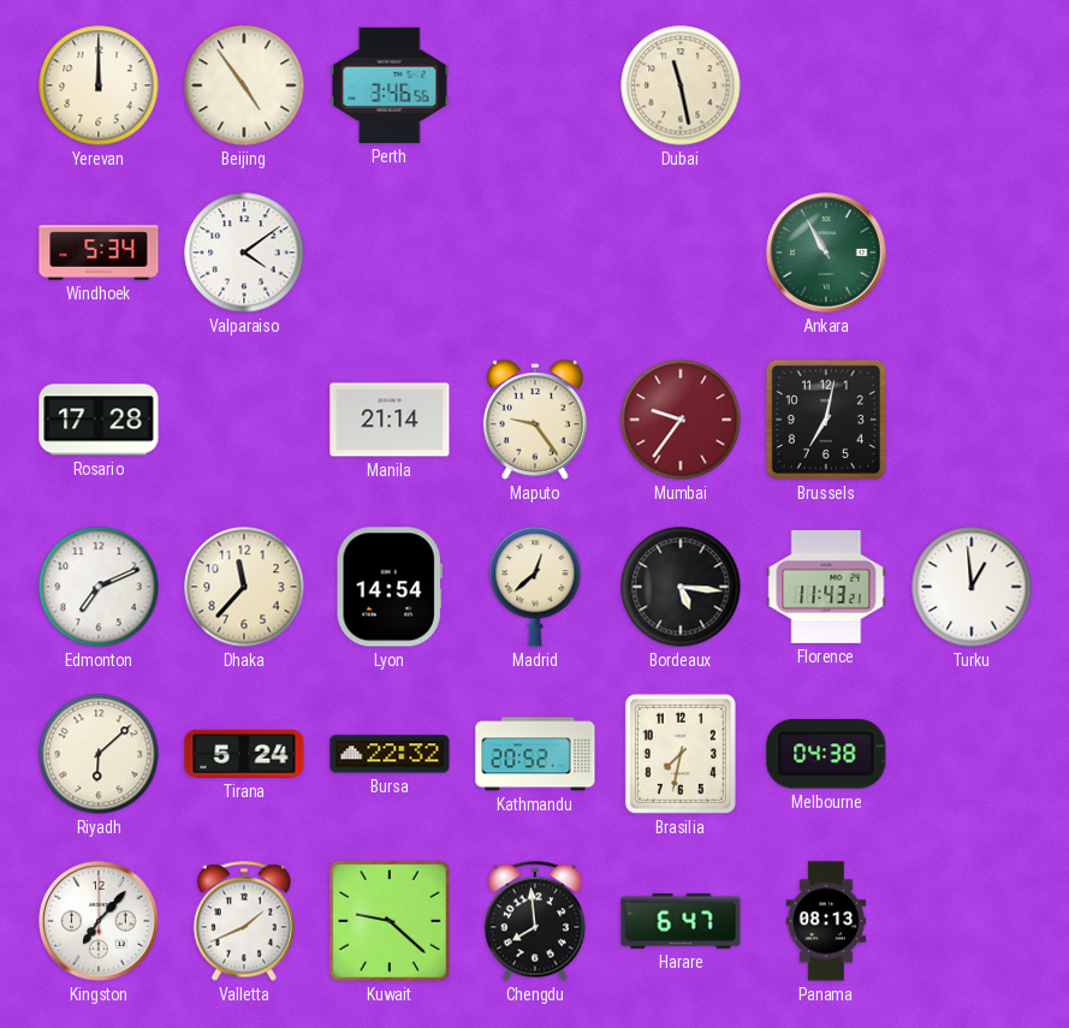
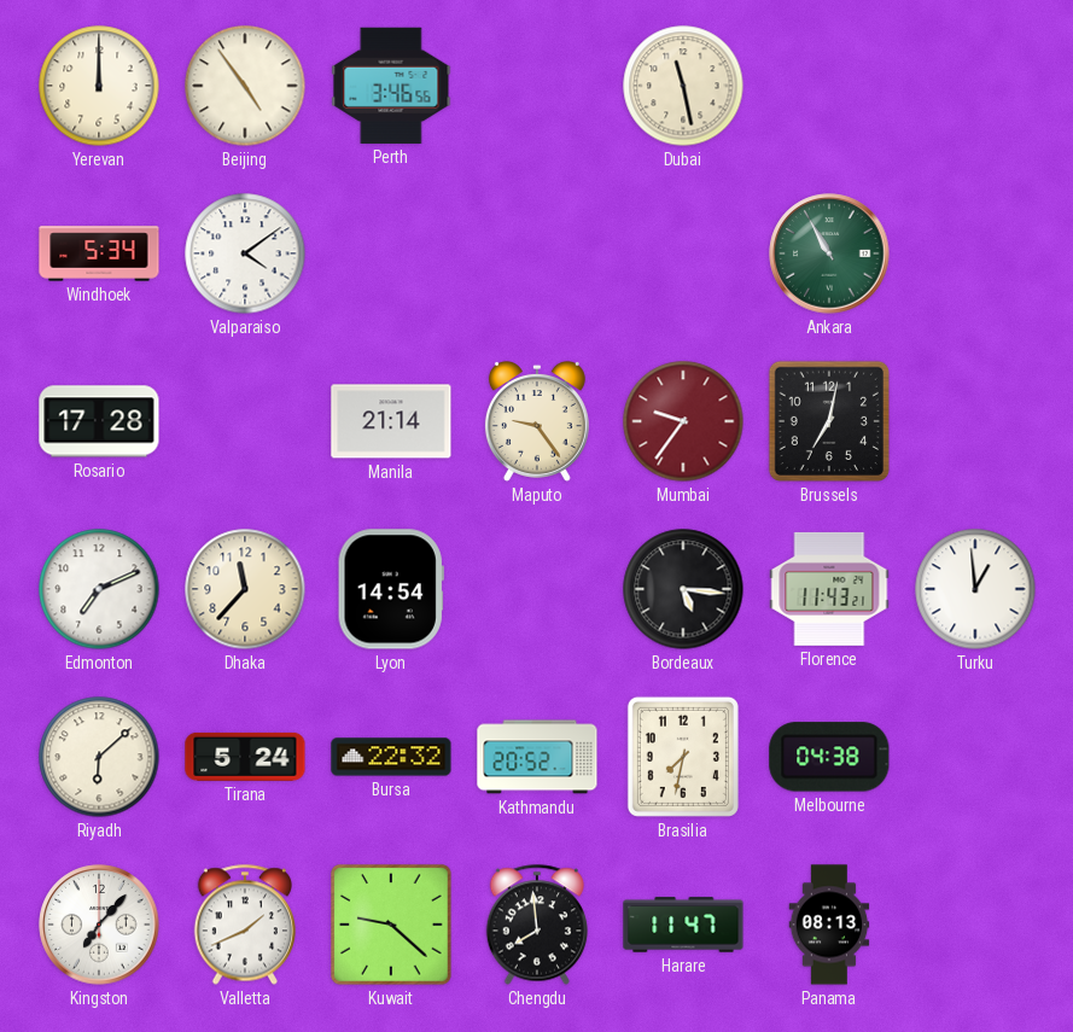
Madrid: 12:38 -> none
Harare: 6:47 -> 11:47
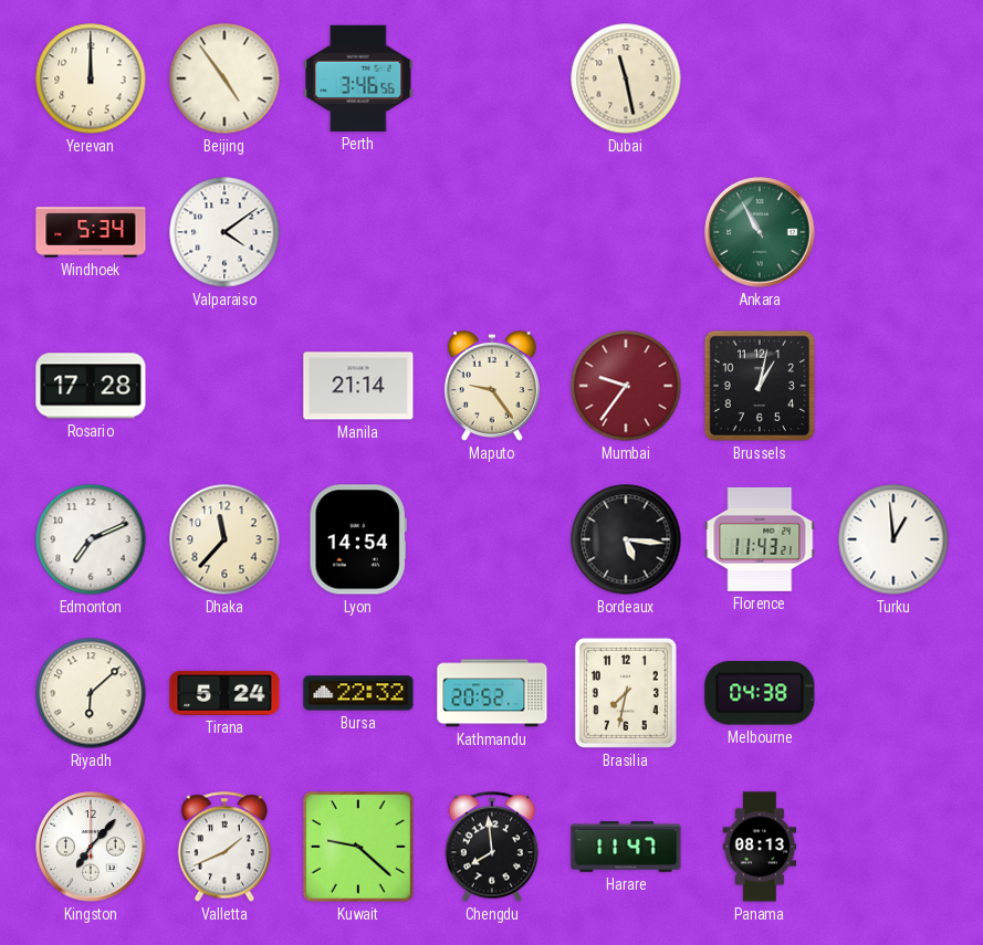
Brussels: 7:02 -> 1:02
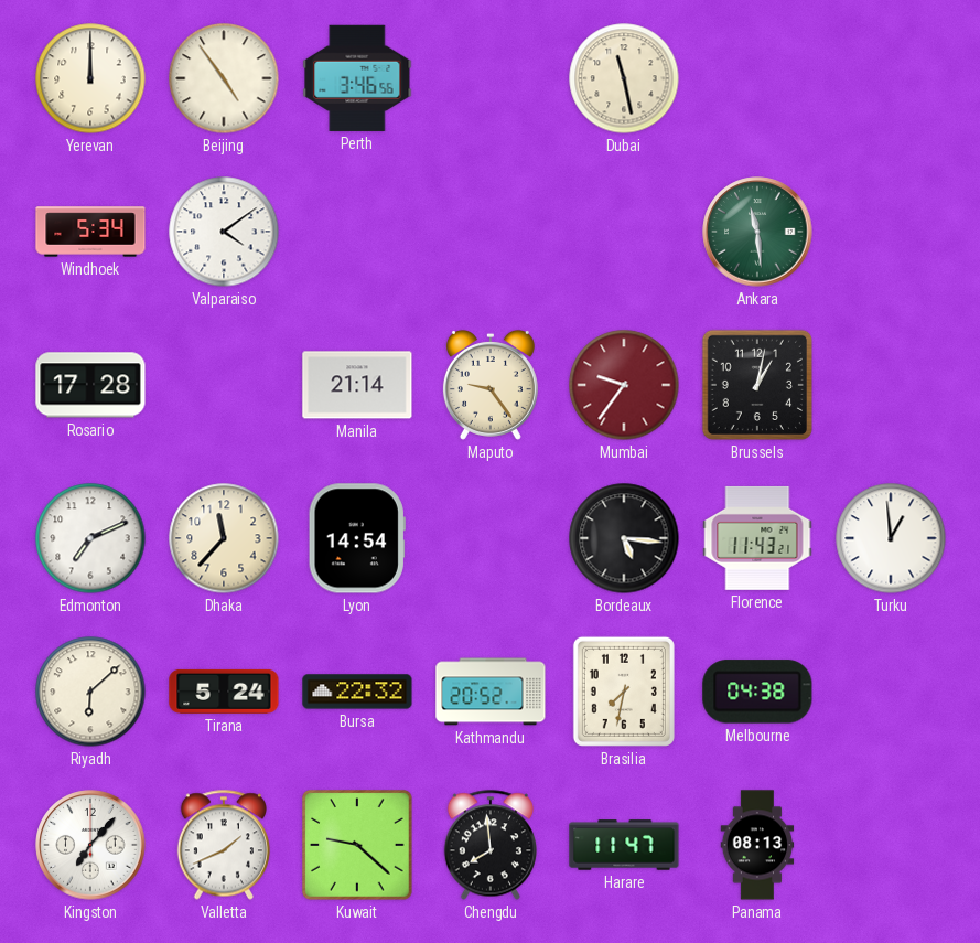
Ankara: 10:55 -> 11:29
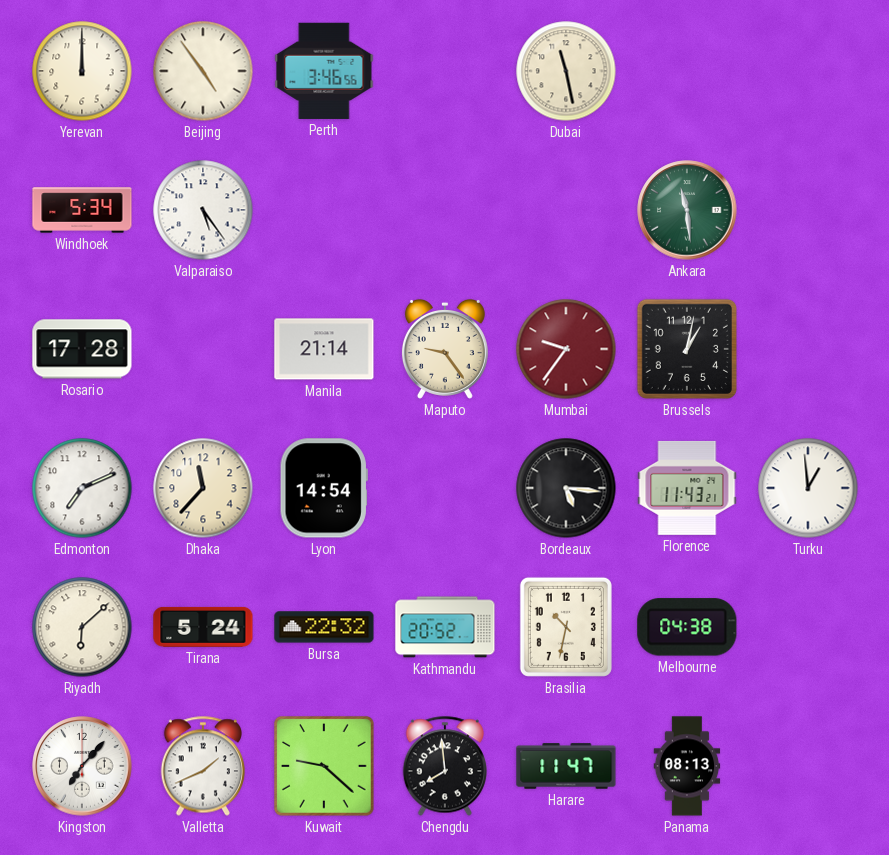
Valparaiso: 4:09 -> 5:24
Brasilia: 7:32 -> 10:32
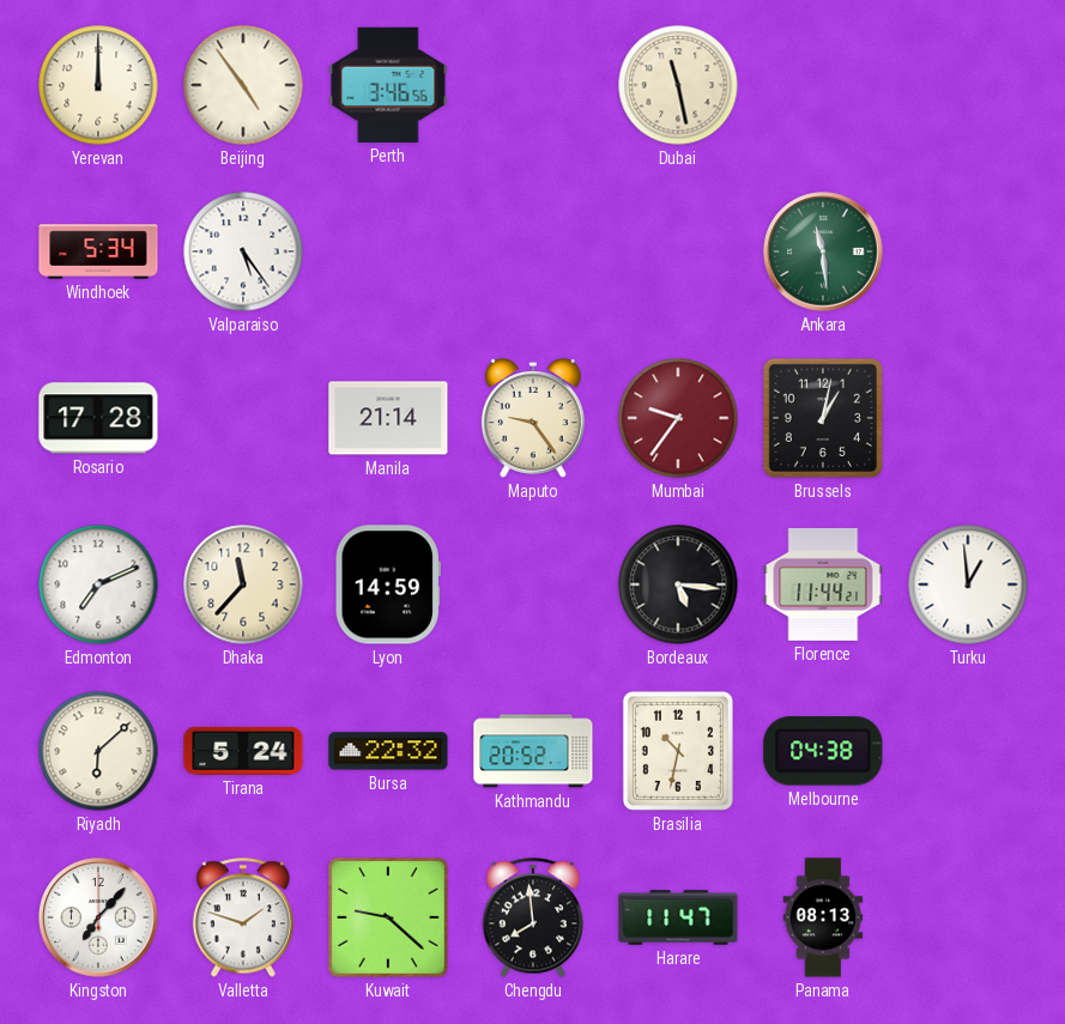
Lyon: 14:54 -> 14:59
Florence: 11:43 -> 11:44
Valletta: 1:41 -> 1:48
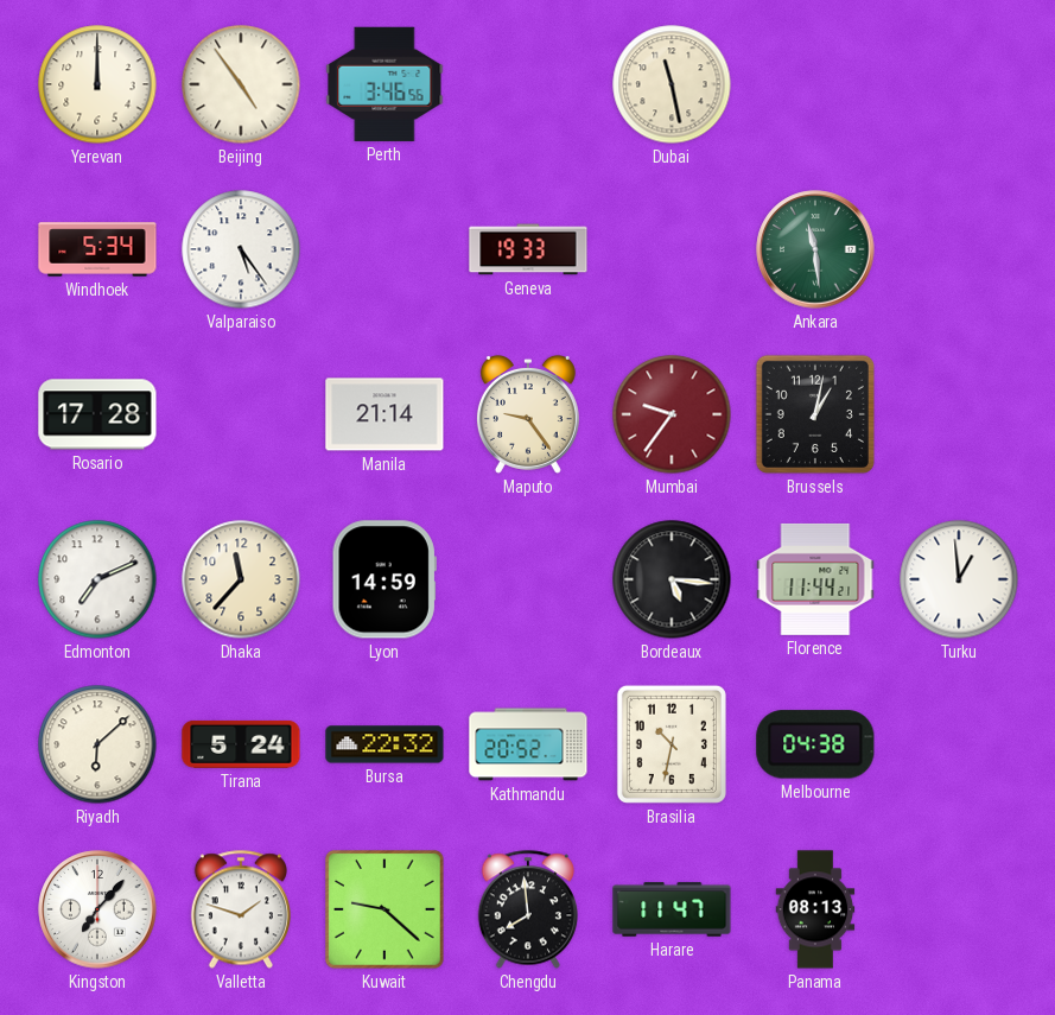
Geneva: none -> 19:33
